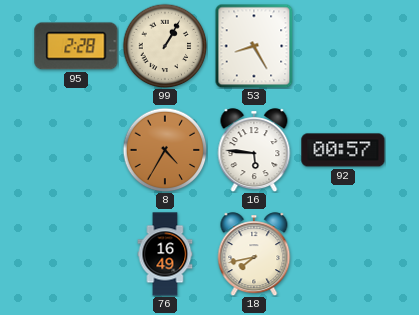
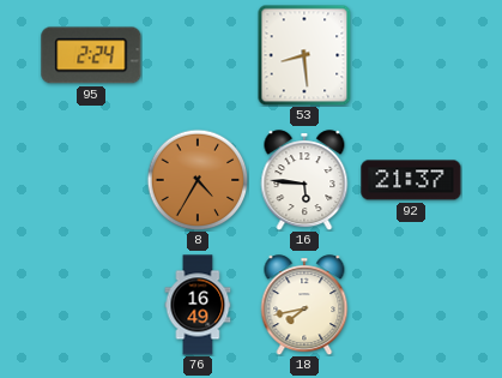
95: 2:28 -> 2:24
99: 1:05 -> none
53: 8:25 -> 8:29
92: 00:57 -> 21:37
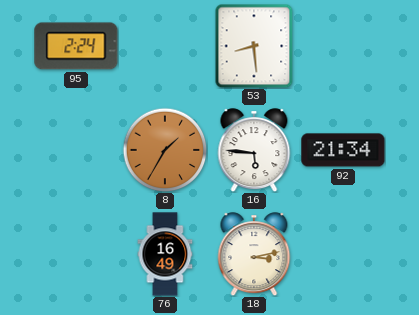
8: 4:35 -> 1:35
92: 21:37 -> 21:34
18: 7:43 -> 3:13
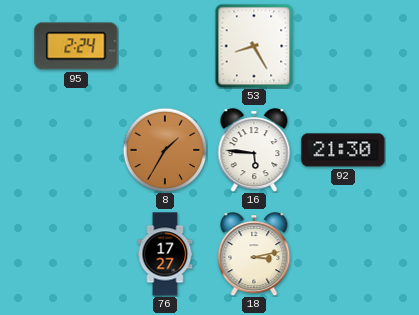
53: 8:29 -> 8:25
92: 21:34 -> 21:30
76: 16:49 -> 17:27
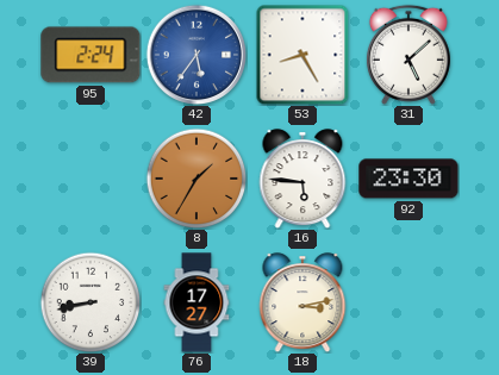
42: none -> 5:36
31: none -> 5:08
92: 21:30 -> 23:30
39: none -> 8:43
